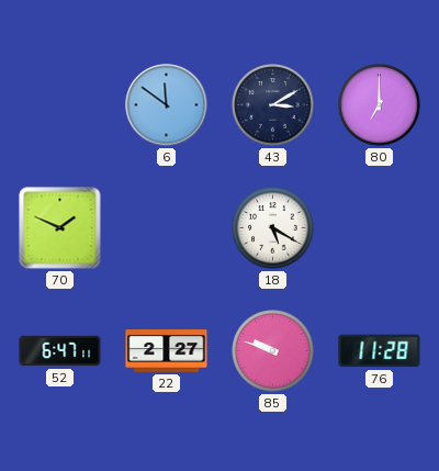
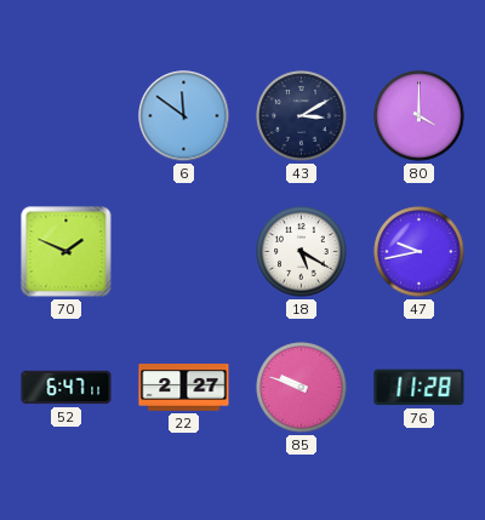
80: 7:00 -> 4:00
47: none -> 9:43
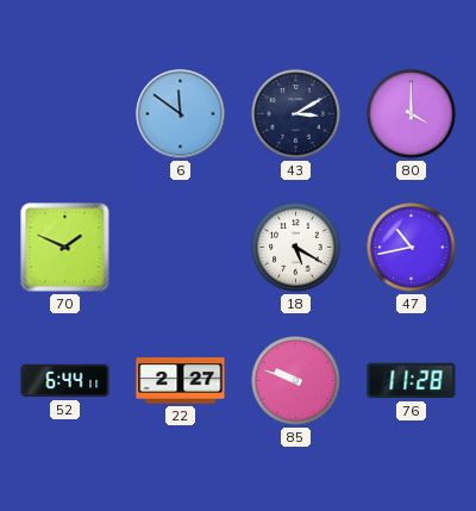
47: 9:43 -> 10:43
52: 6:47 -> 6:44
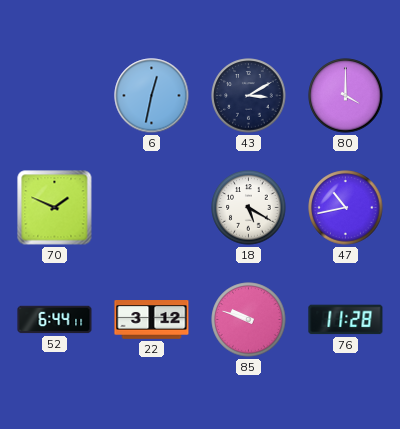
6: 11:51 -> 12:32
22: 2:27 -> 3:12
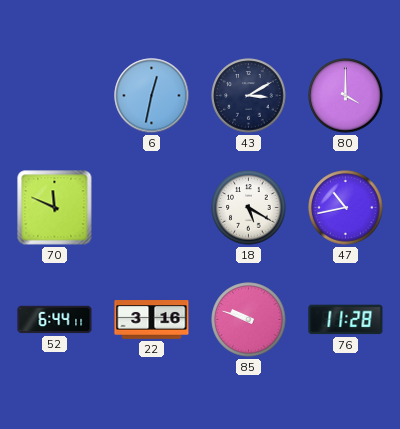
70: 1:49 -> 11:49
22: 3:12 -> 3:16
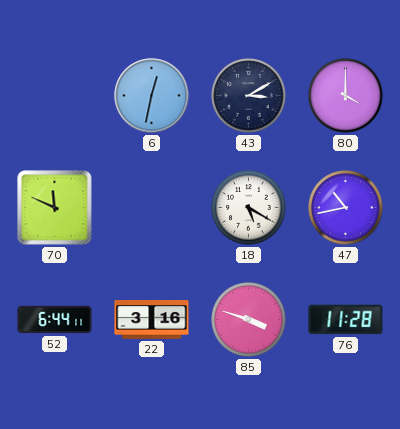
85: 9:48 -> 3:48
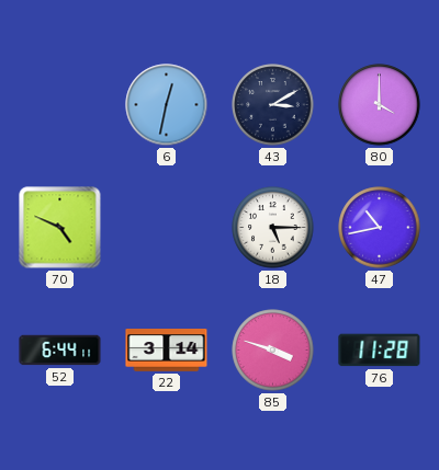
70: 11:49 -> 4:49
18: 5:20 -> 5:15
22: 3:16 -> 3:14
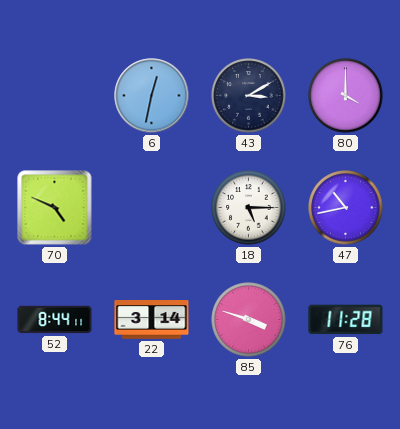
52: 6:44 -> 8:44
